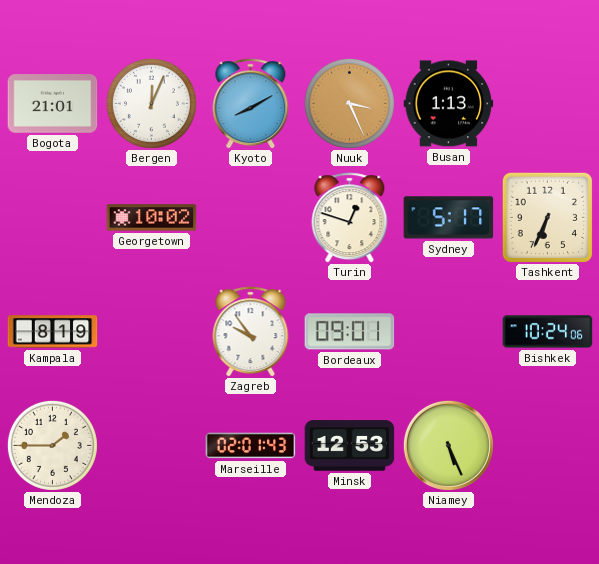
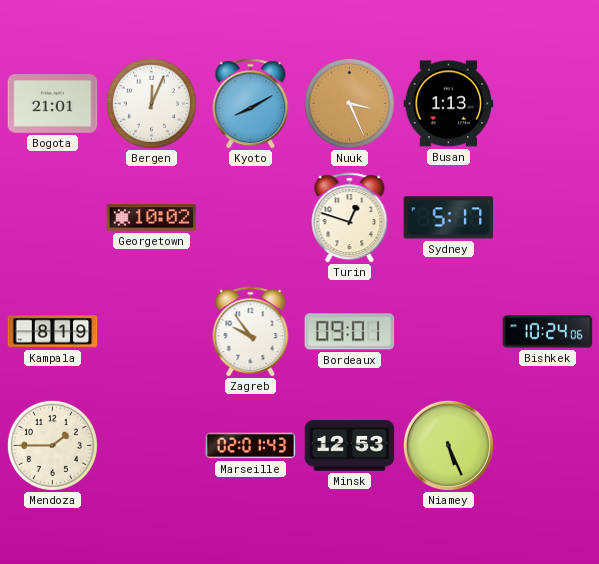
Tashkent: 6:34 -> none
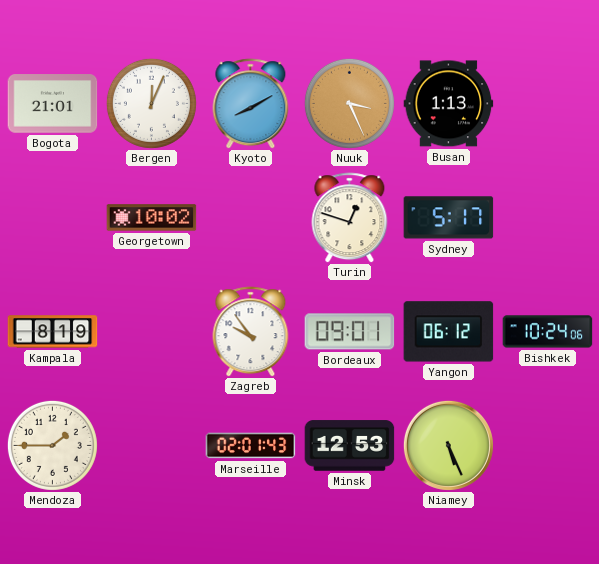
Yangon: none -> 06:12
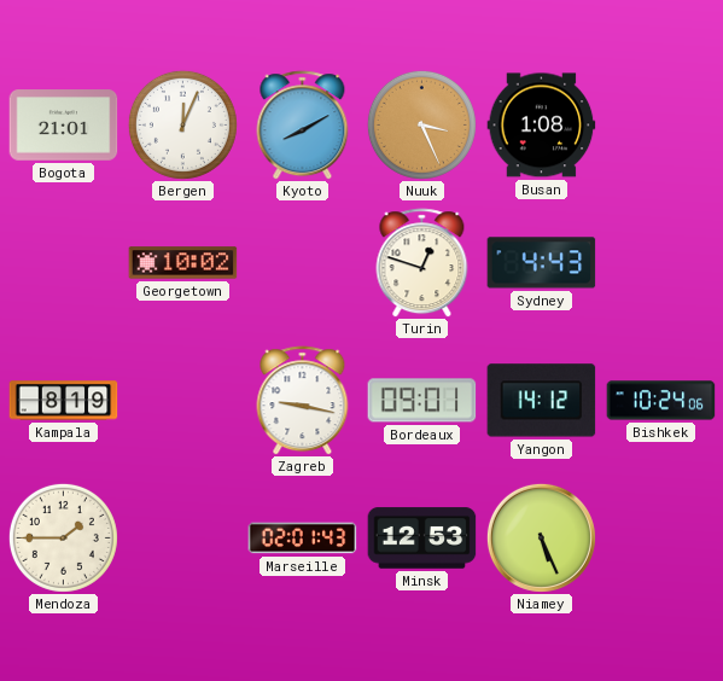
Busan: 1:13 -> 1:08
Sydney: 5:17 -> 4:43
Zagreb: 9:54 -> 9:17
Yangon: 06:12 -> 14:12
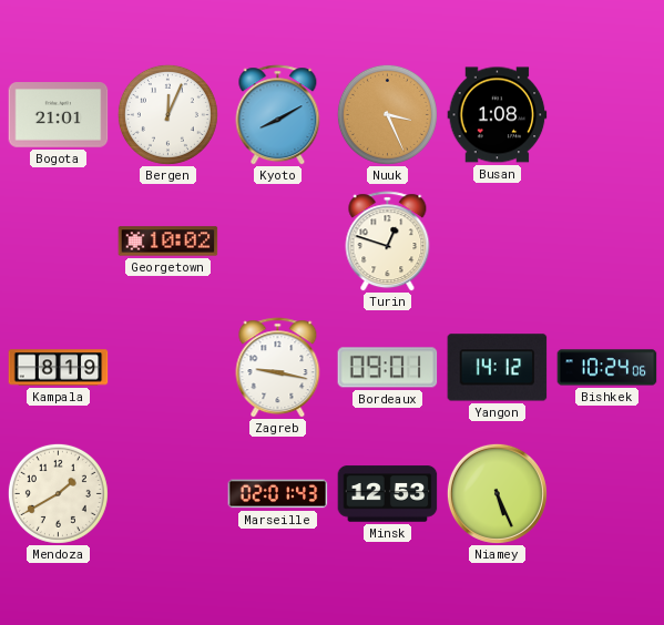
Sydney: 4:43 -> none
Mendoza: 1:45 -> 1:40
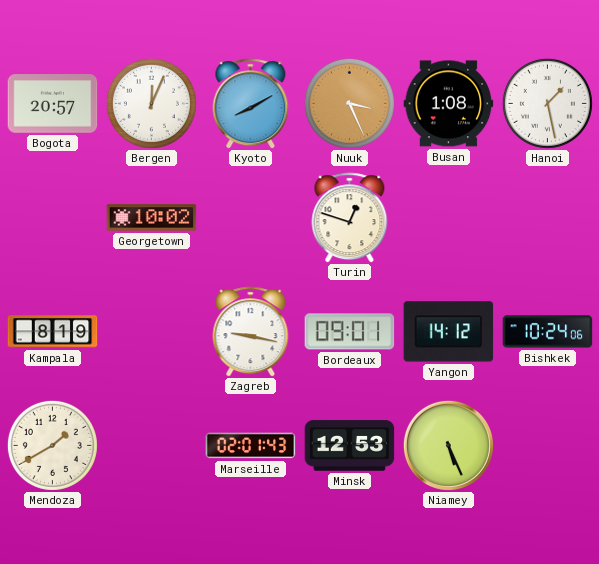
Bogota: 21:01 -> 20:57
Hanoi: none -> 1:28
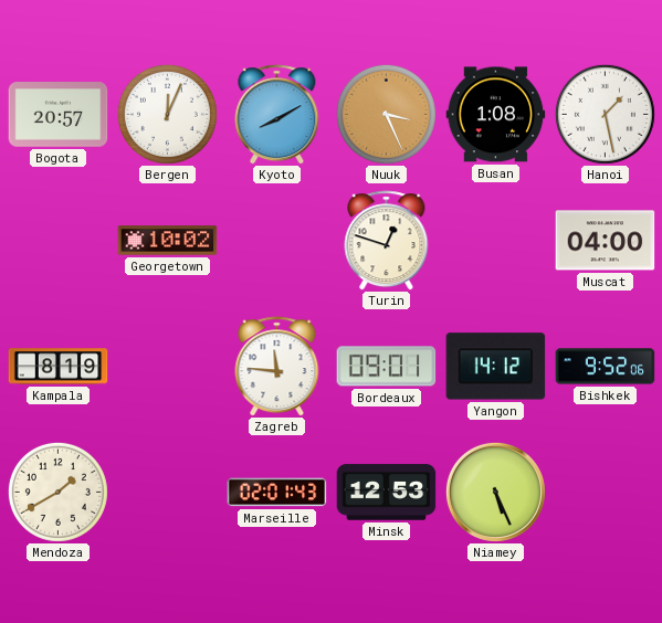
Muscat: none -> 04:00
Zagreb: 9:17 -> 11:46
Bishkek: 10:24 -> 9:52
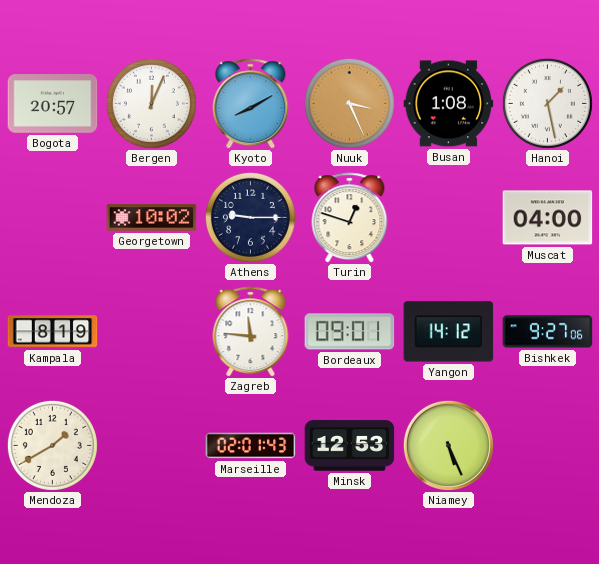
Athens: none -> 9:15
Bishkek: 9:52 -> 9:27
